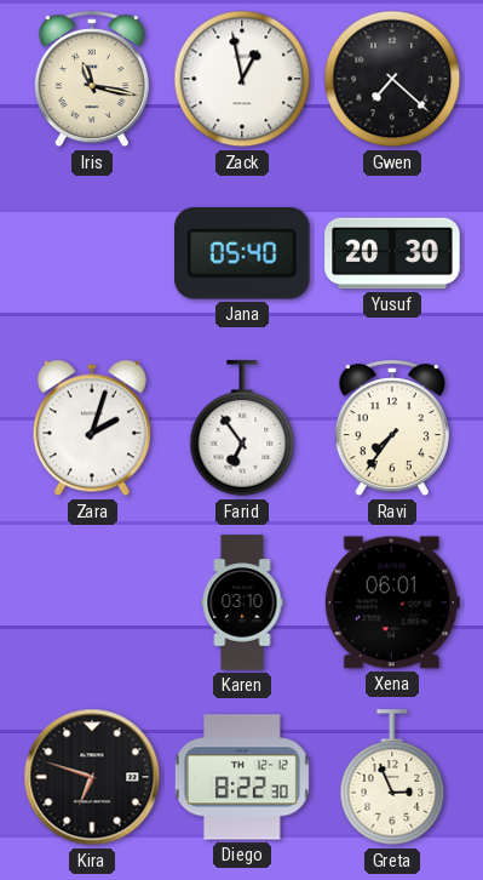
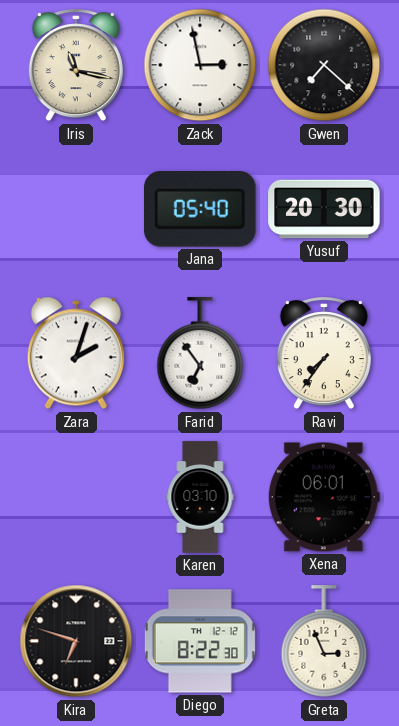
Zack: 12:58 -> 2:58
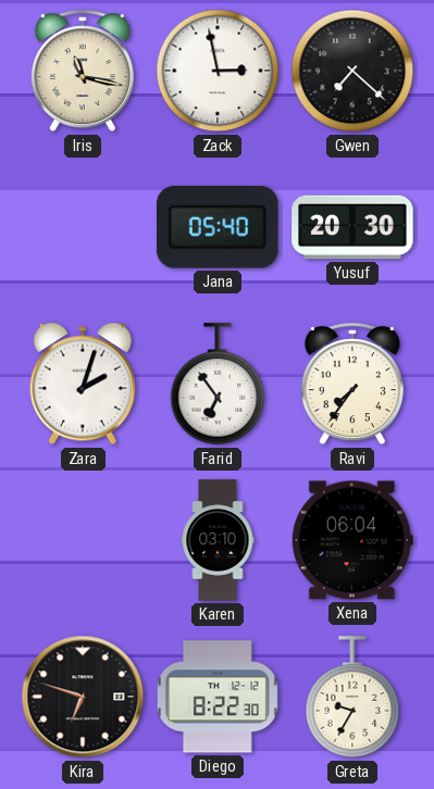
Xena: 06:01 -> 06:04
Greta: 2:56 -> 9:35
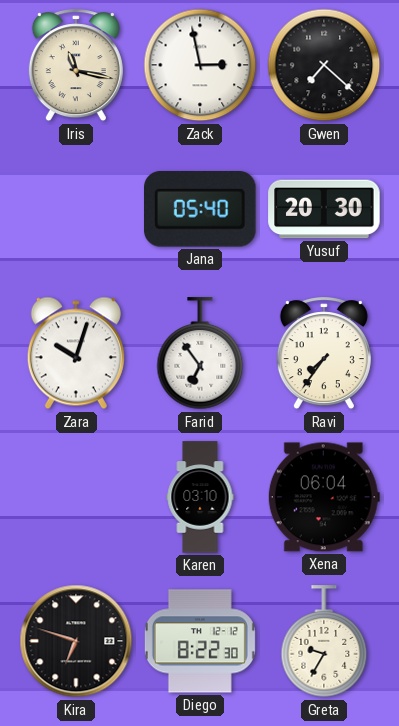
Zara: 2:03 -> 10:03
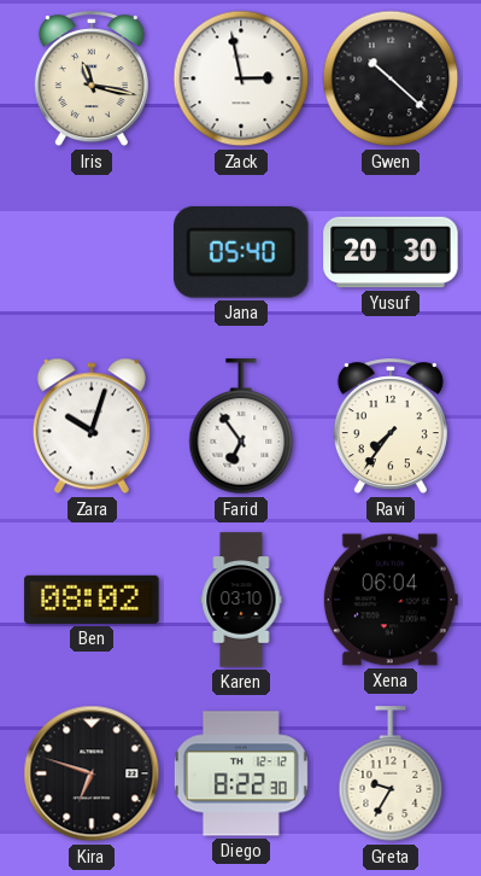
Gwen: 7:22 -> 10:22
Ben: none -> 08:02
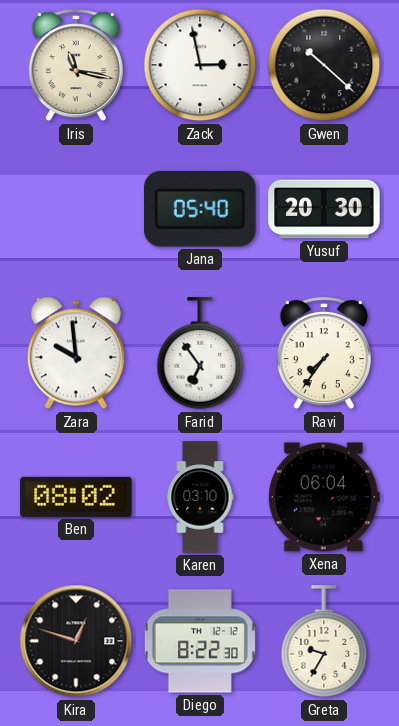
Zara: 10:03 -> 9:59
Kira: 6:48 -> 12:48
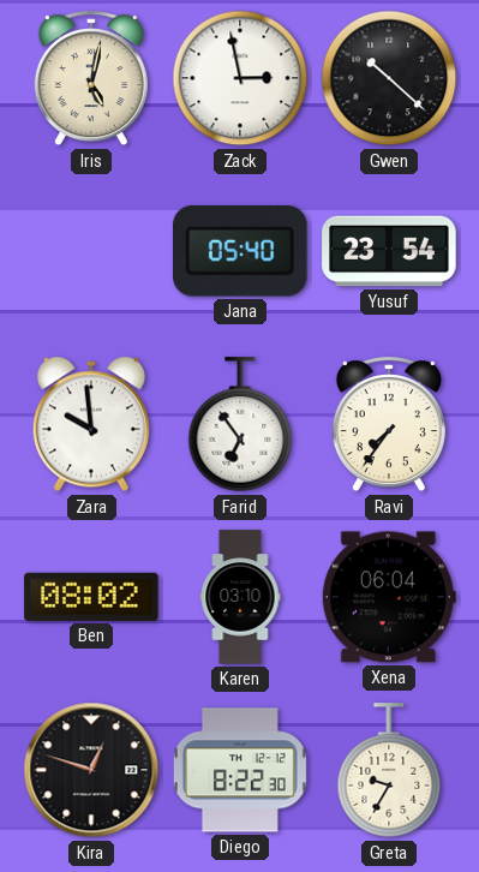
Iris: 11:17 -> 5:02
Yusuf: 20:30 -> 23:54
